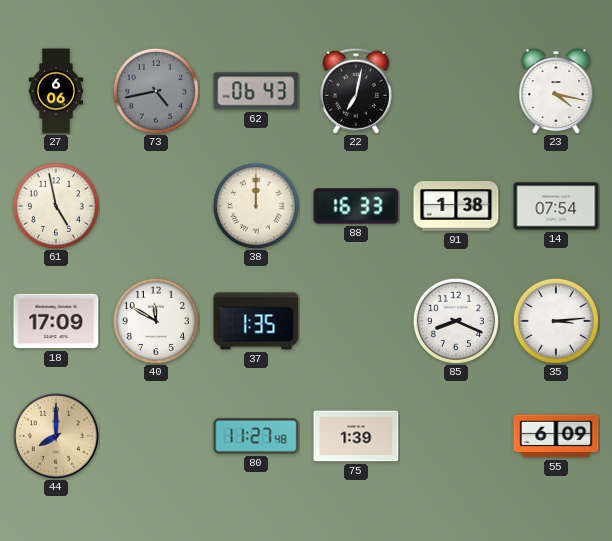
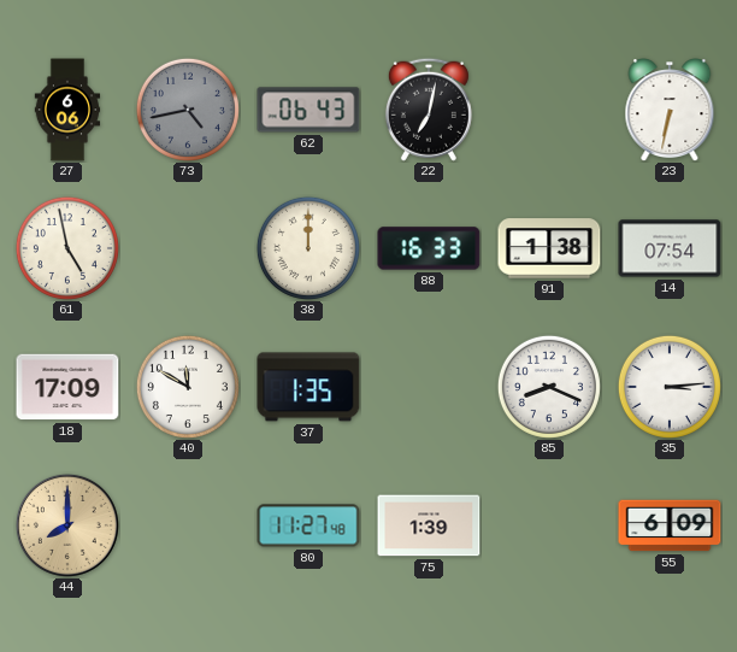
23: 4:17 -> 6:32
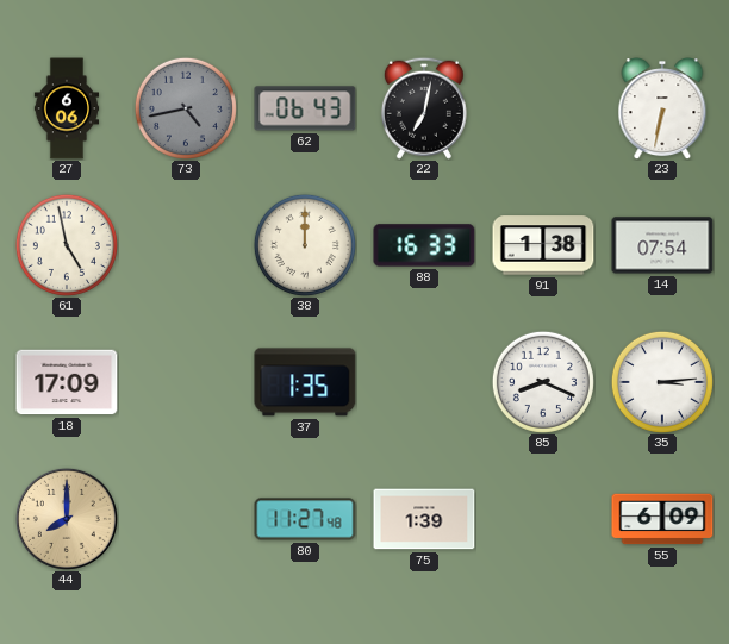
40: 11:50 -> none
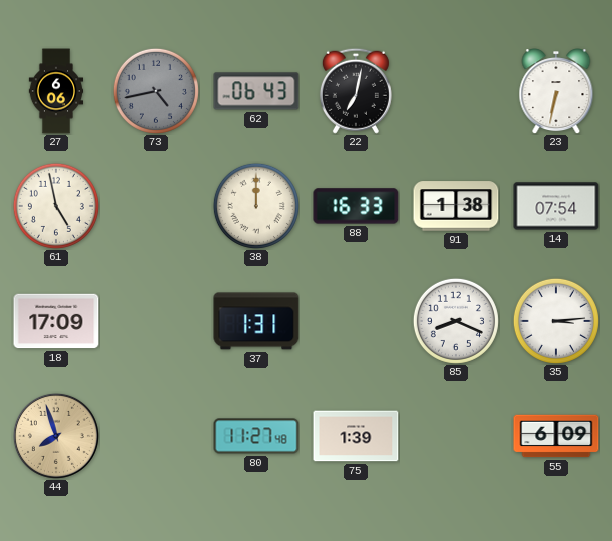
37: 1:35 -> 1:31
44: 8:00 -> 7:57
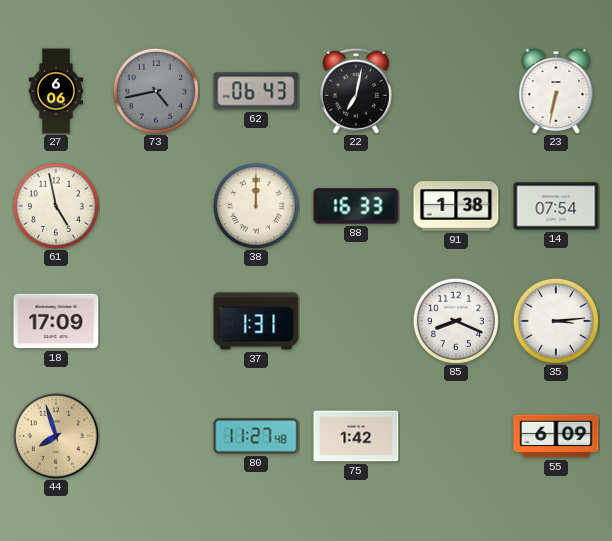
75: 1:39 -> 1:42
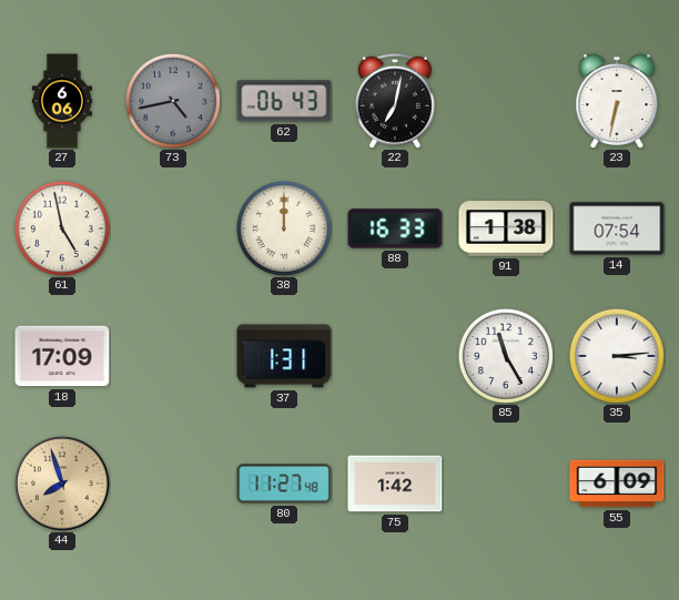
85: 8:19 -> 11:25
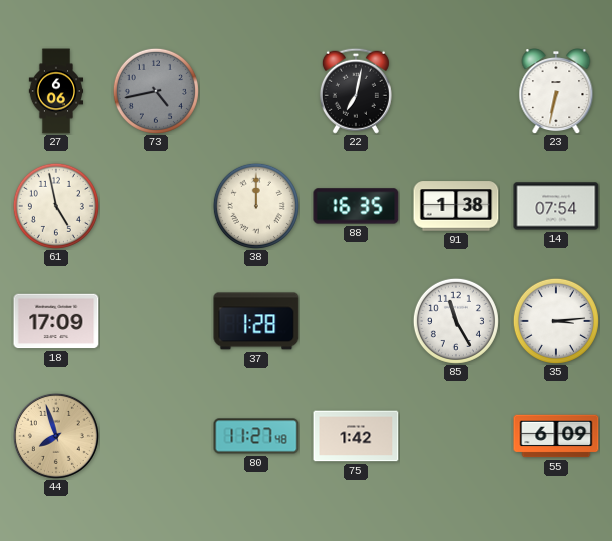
62: 06:43 -> none
88: 16:33 -> 16:35
37: 1:31 -> 1:28
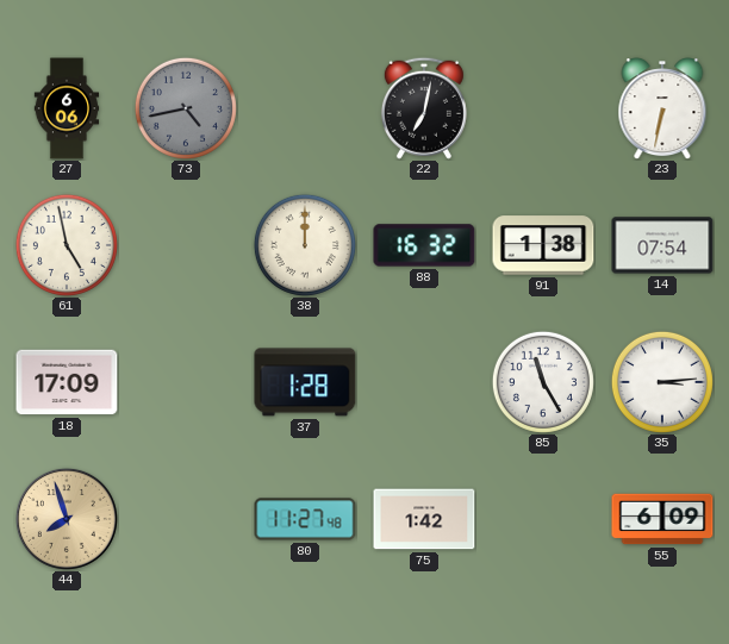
88: 16:35 -> 16:32
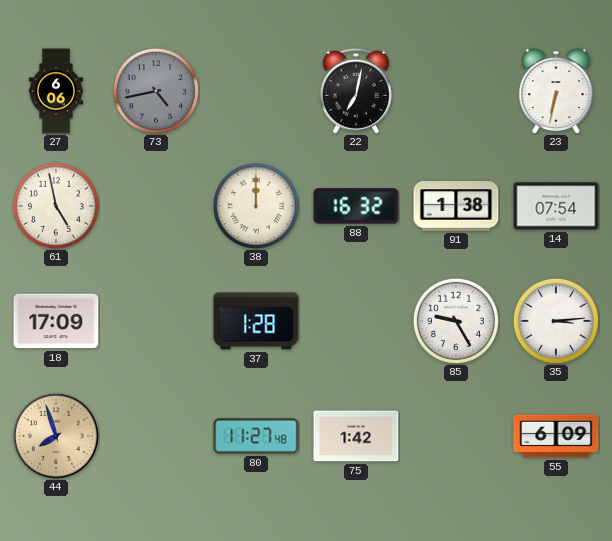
85: 11:25 -> 9:25
